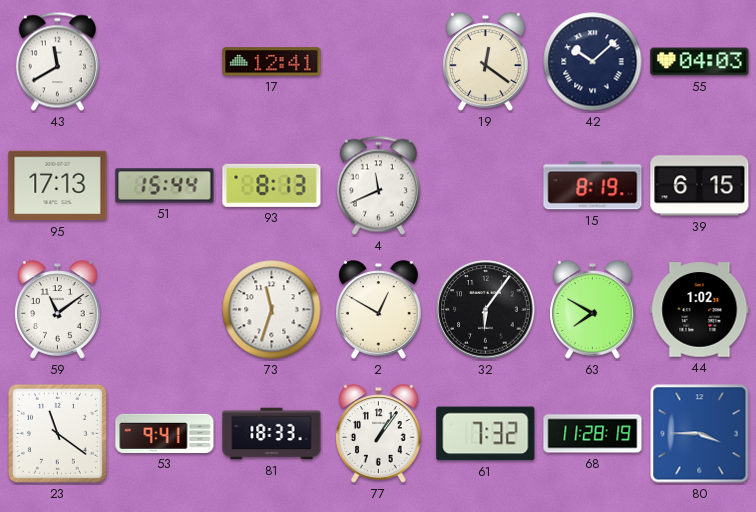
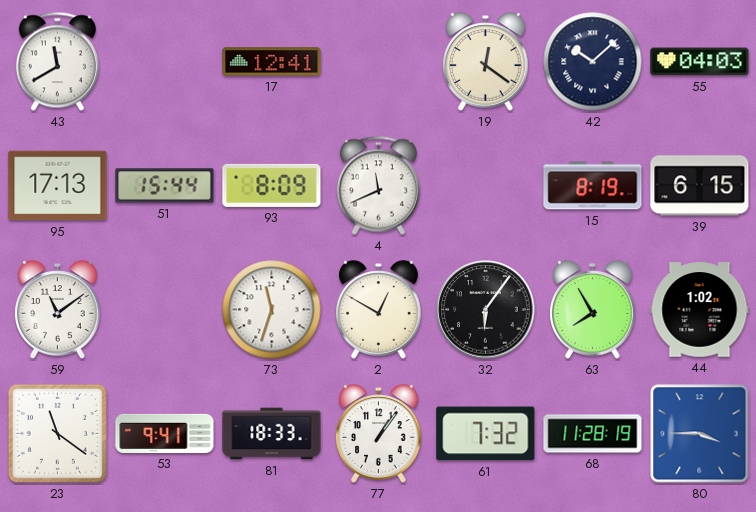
93: 8:13 -> 8:09
63: 7:50 -> 7:55
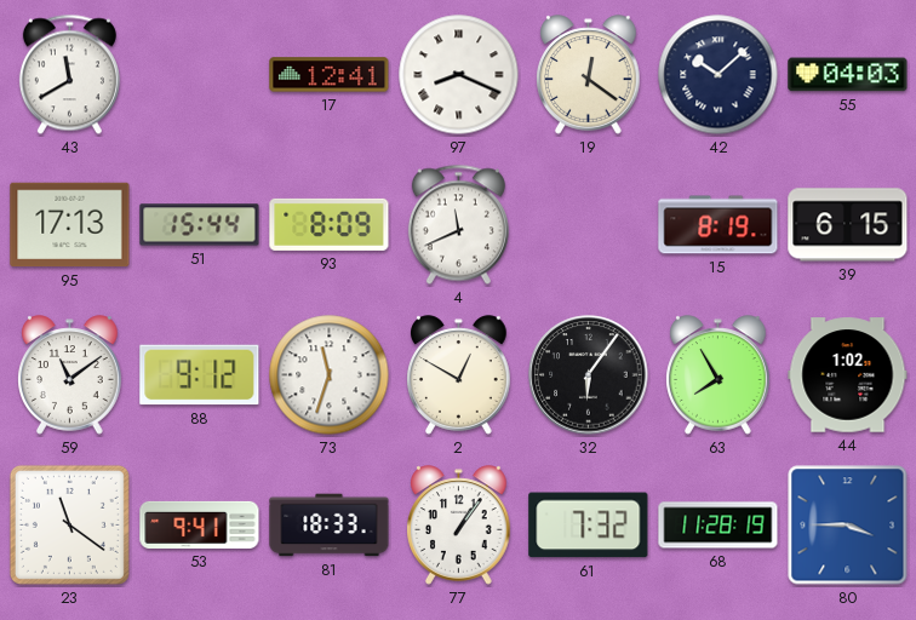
97: none -> 8:19
88: none -> 9:12
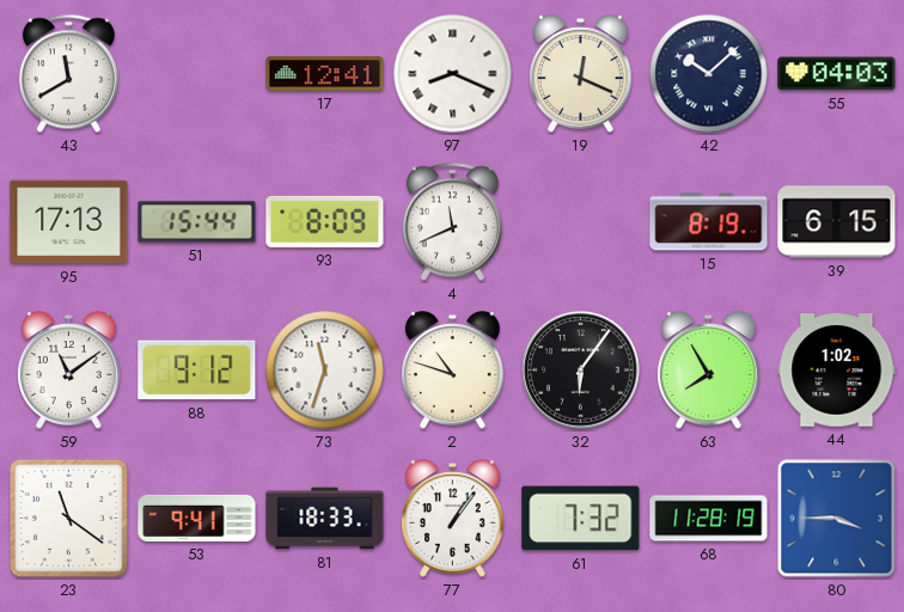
19: 12:21 -> 12:19
2: 12:50 -> 10:48
